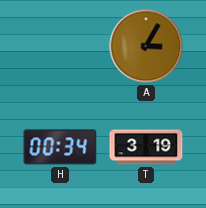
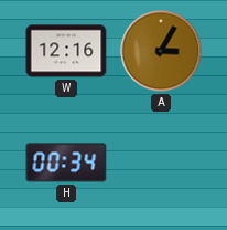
W: none -> 12:16
T: 3:19 -> none
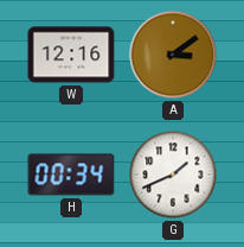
A: 3:05 -> 3:09
G: none -> 1:41
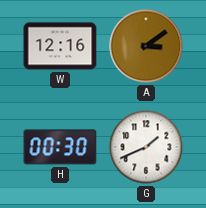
H: 00:34 -> 00:30
